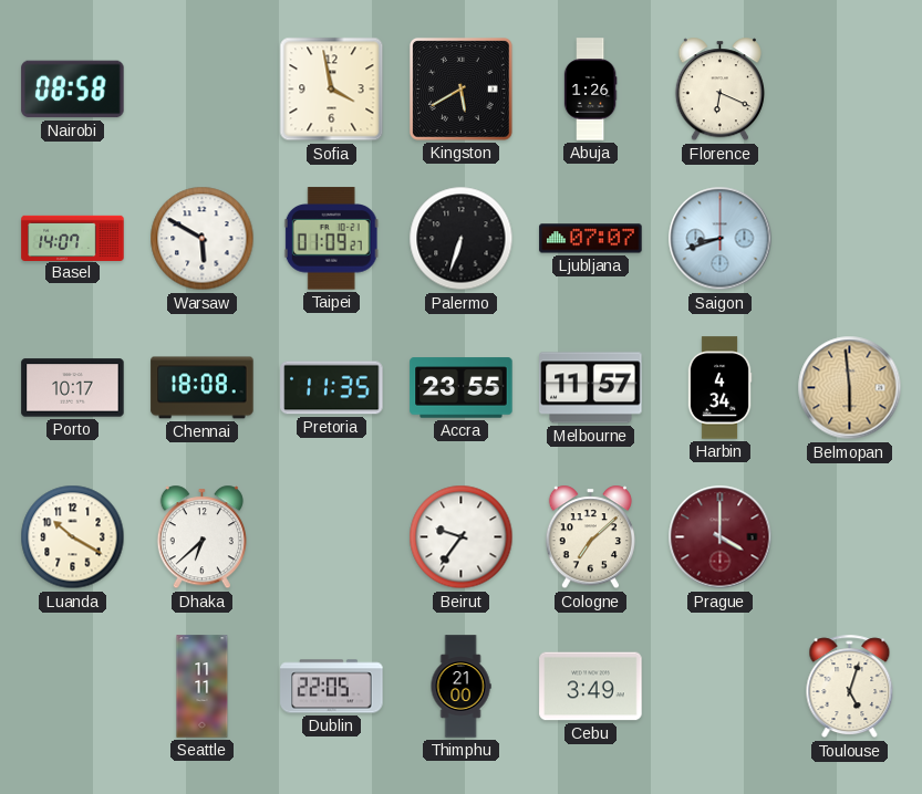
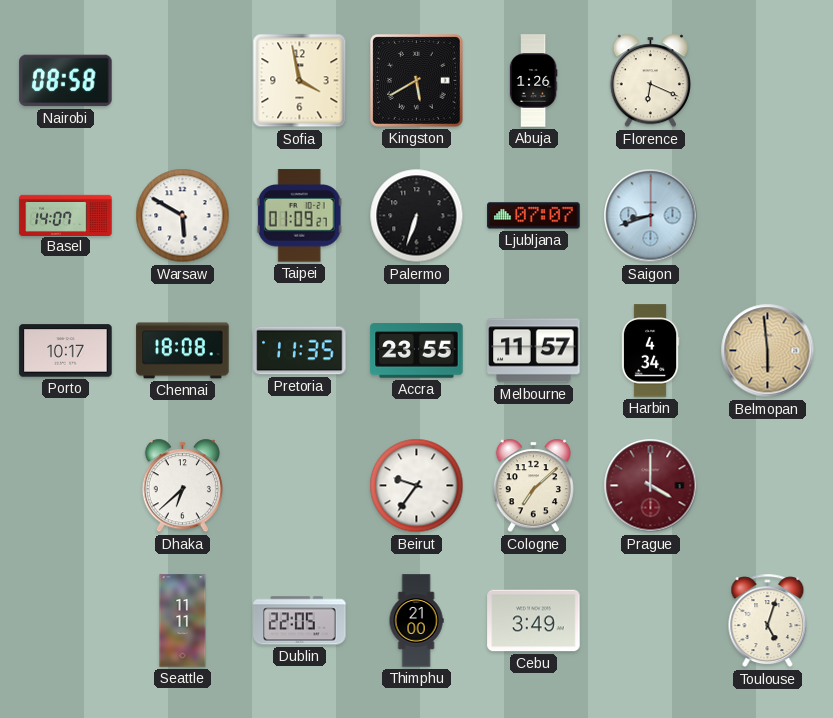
Luanda: 10:20 -> none
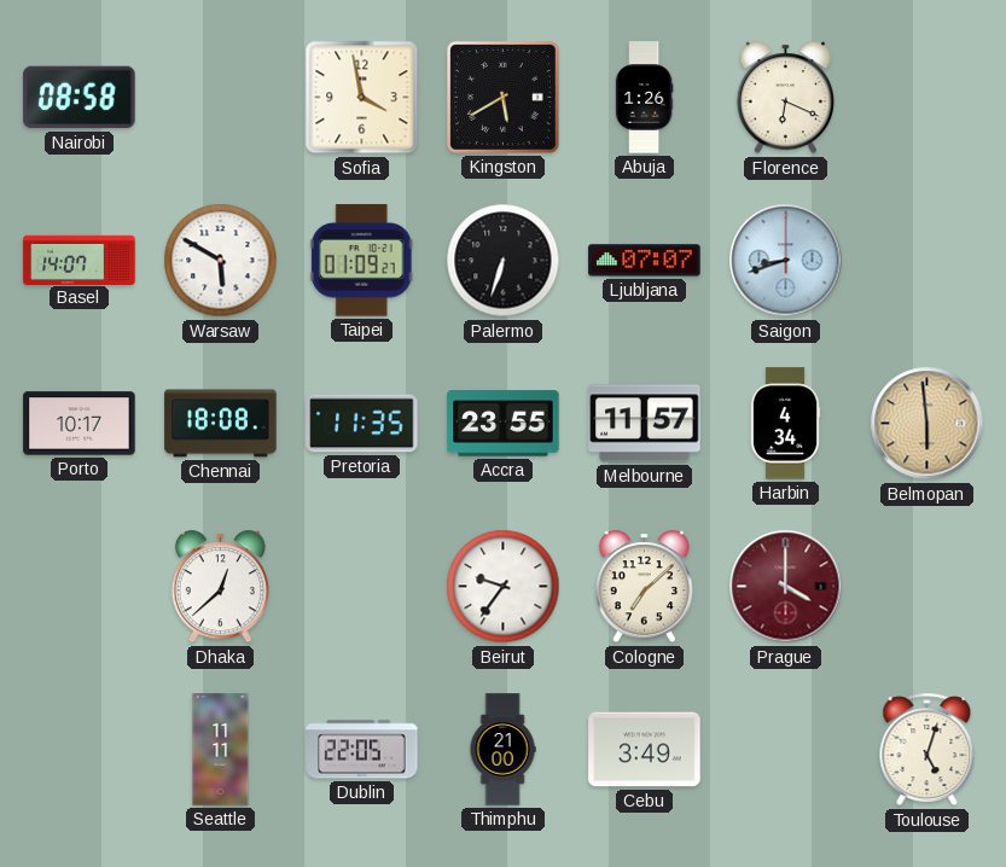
Dhaka: 6:38 -> 12:38
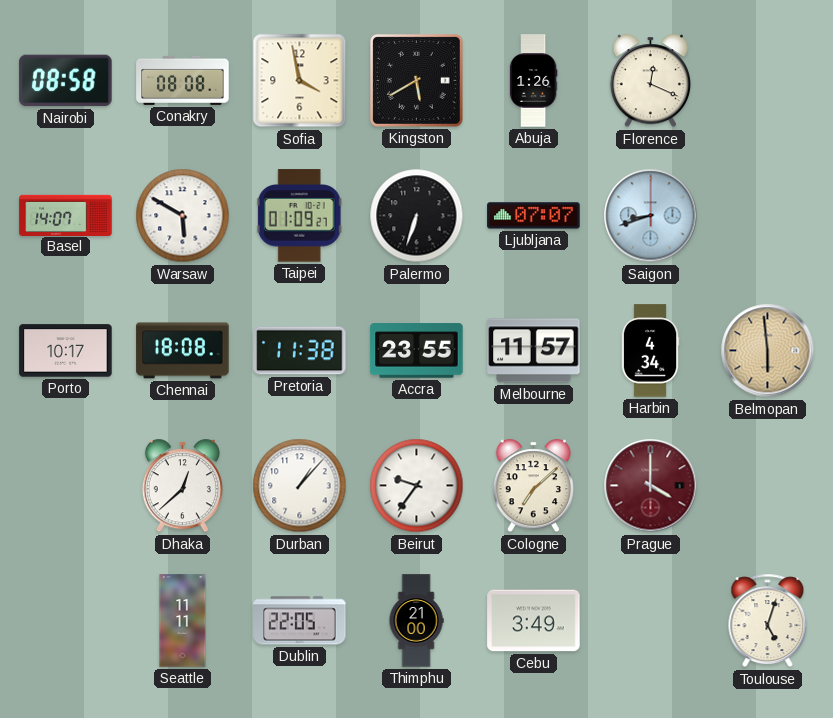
Conakry: none -> 08:08
Florence: 6:19 -> 12:19
Pretoria: 11:35 -> 11:38
Durban: none -> 1:07
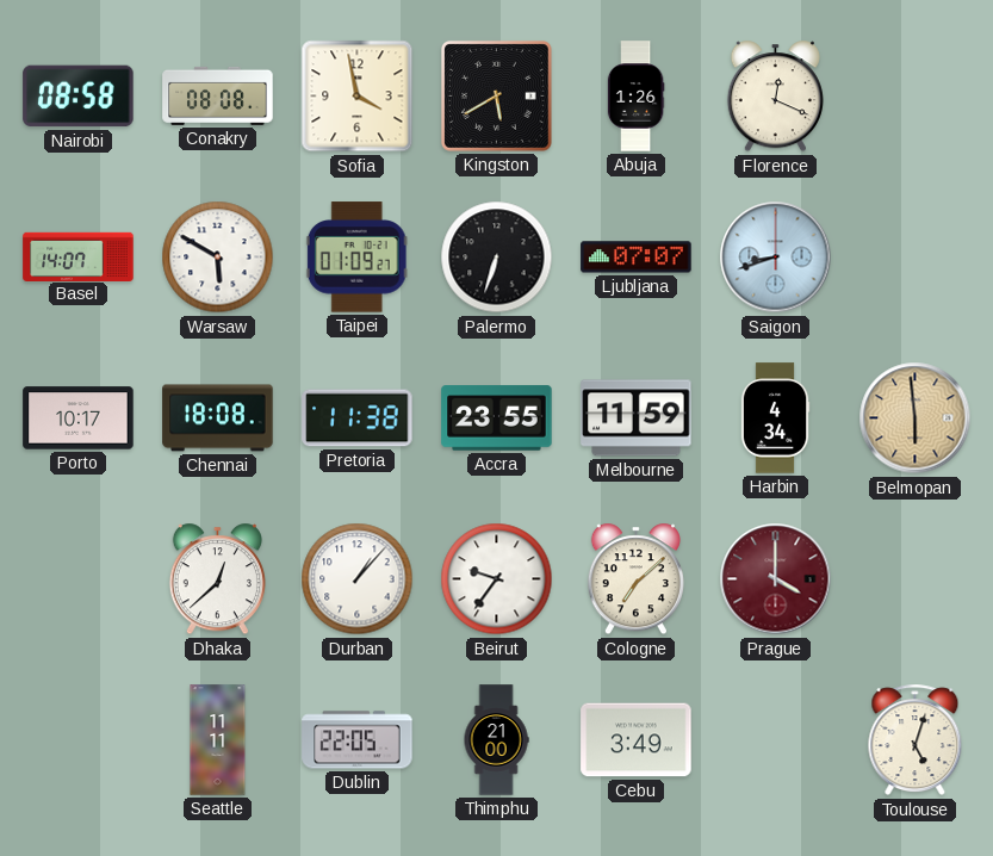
Melbourne: 11:57 -> 11:59
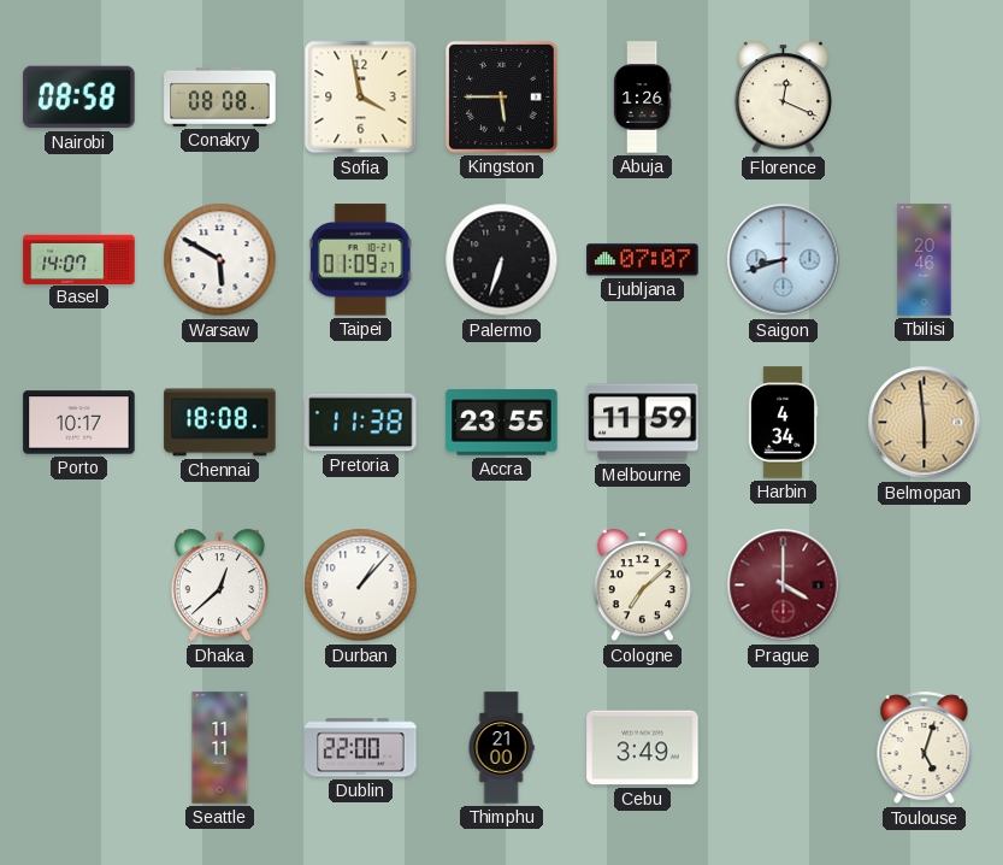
Kingston: 5:40 -> 5:45
Tbilisi: none -> 20:46
Beirut: 9:36 -> none
Dublin: 22:05 -> 22:00
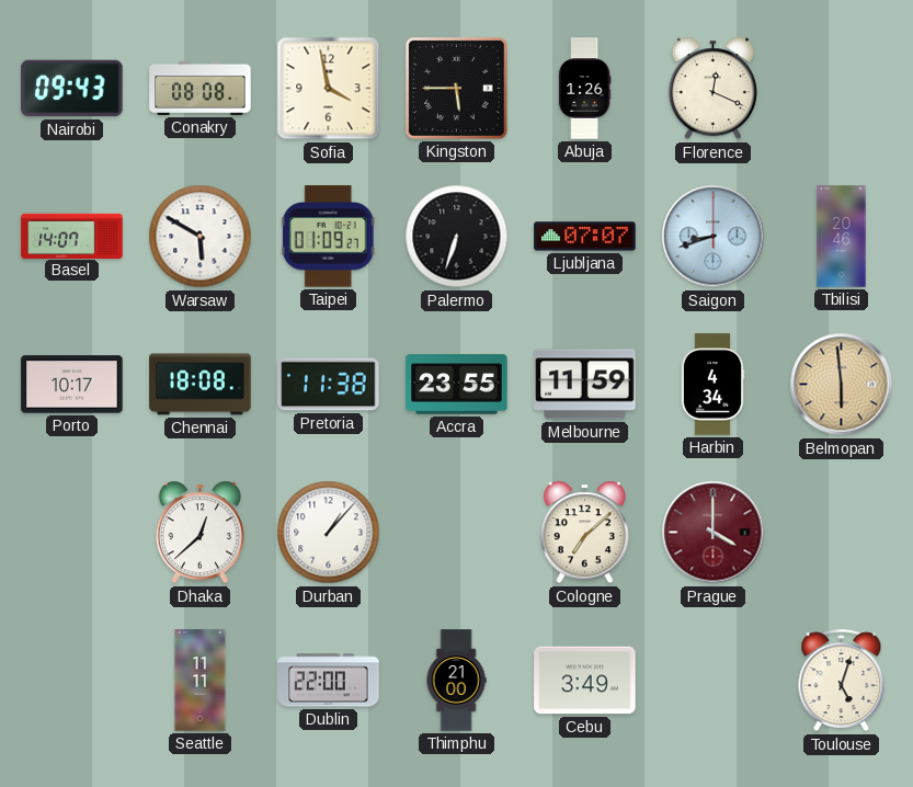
Nairobi: 08:58 -> 09:43
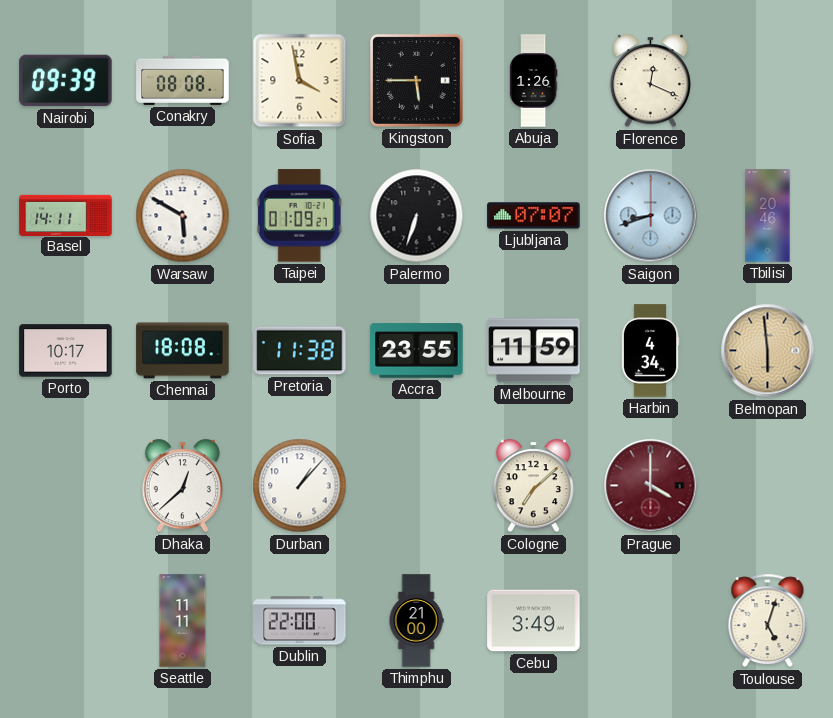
Nairobi: 09:43 -> 09:39
Basel: 14:07 -> 14:11
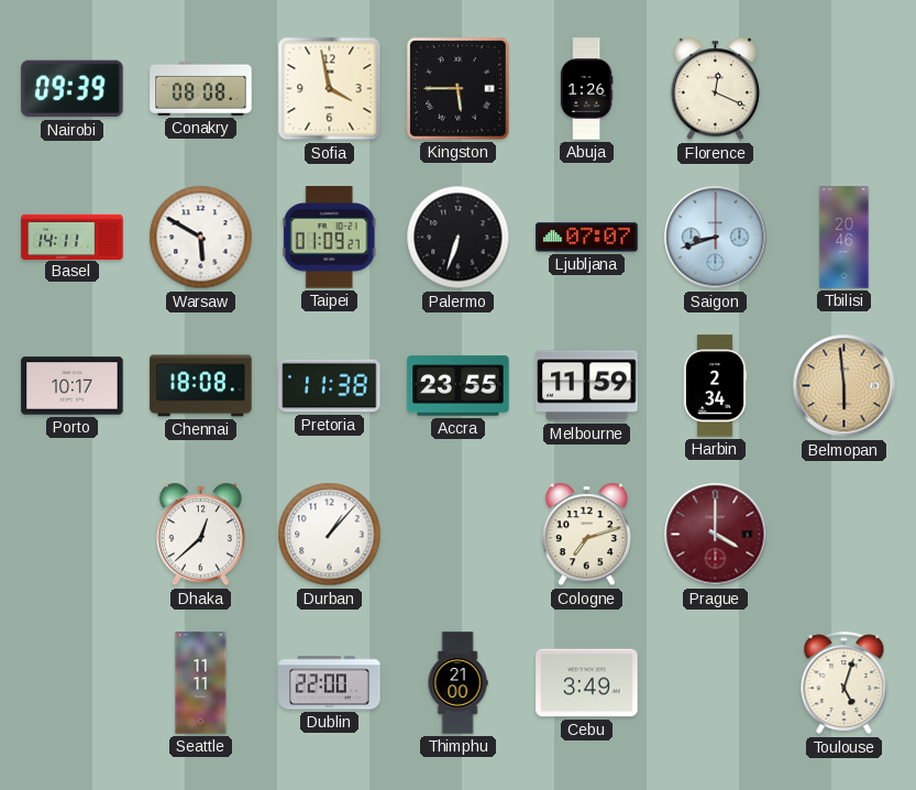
Harbin: 4:34 -> 2:34
Cologne: 7:08 -> 7:12
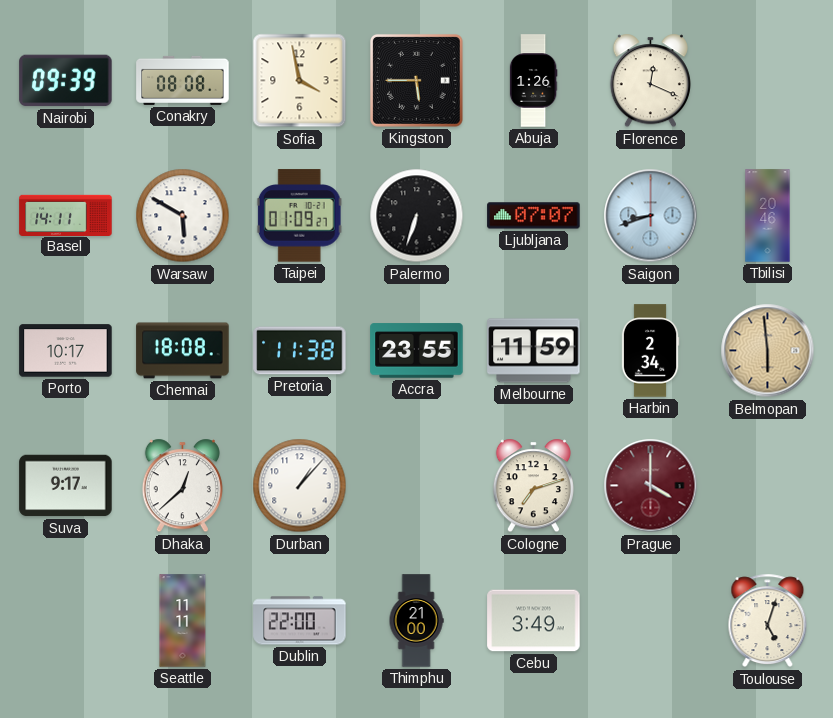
Suva: none -> 9:17
